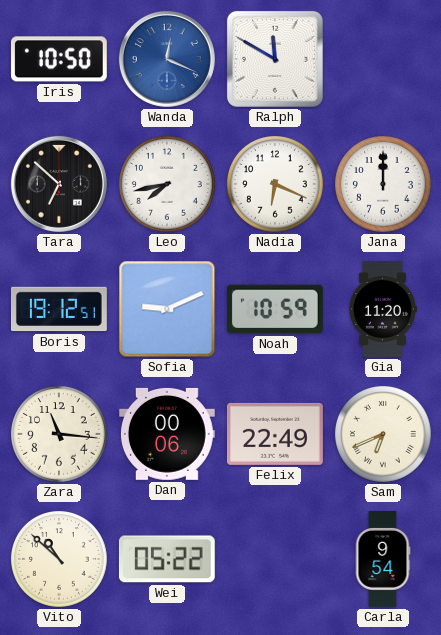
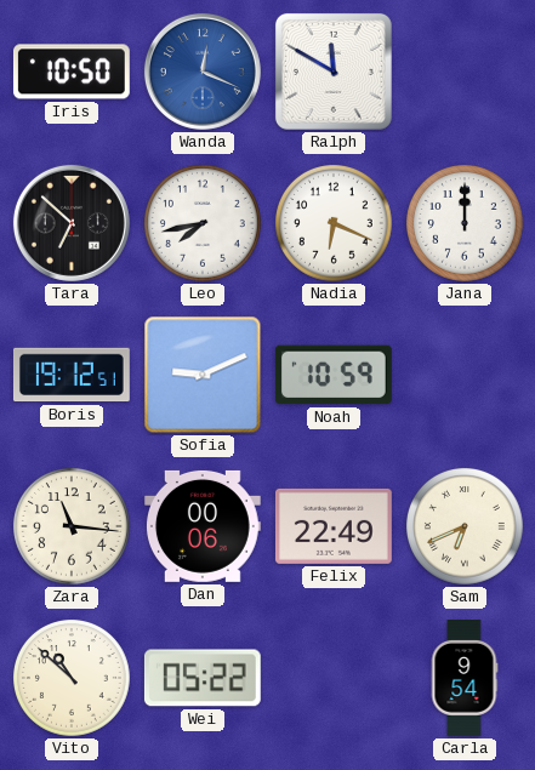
Gia: 11:20 -> none
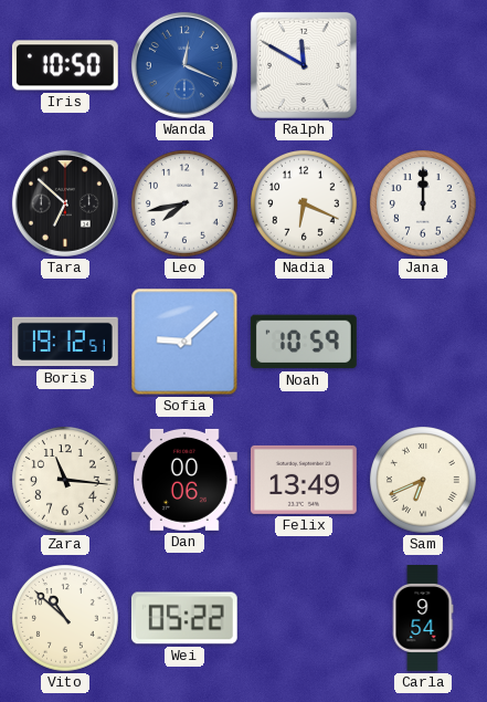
Sofia: 9:11 -> 9:08
Felix: 22:49 -> 13:49
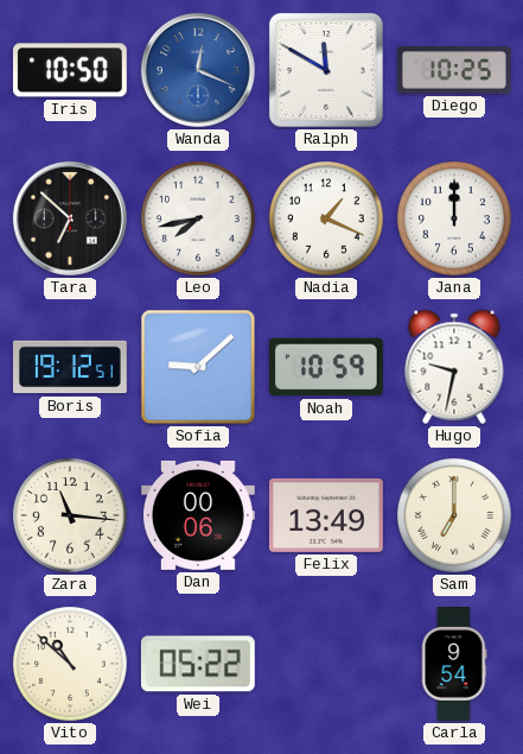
Diego: none -> 10:25
Nadia: 6:19 -> 1:19
Hugo: none -> 9:32
Sam: 6:41 -> 7:00
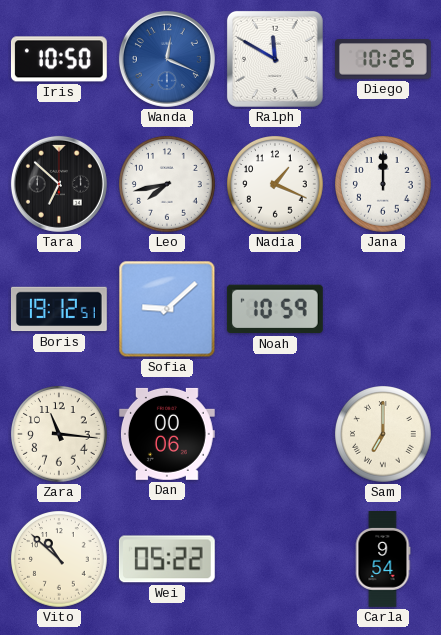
Hugo: 9:32 -> none
Felix: 13:49 -> none
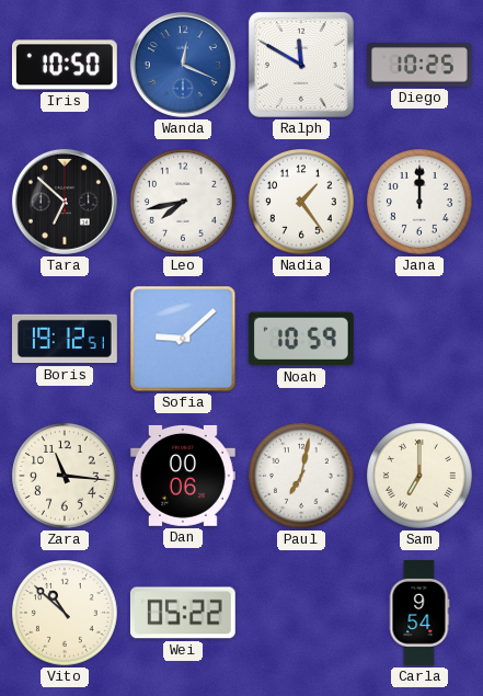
Nadia: 1:19 -> 1:24
Paul: none -> 7:02
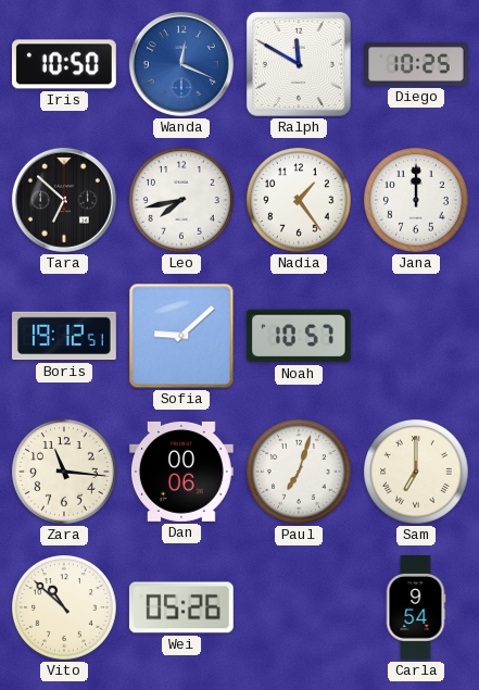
Noah: 10:59 -> 10:57
Paul: 7:02 -> 7:03
Wei: 05:22 -> 05:26
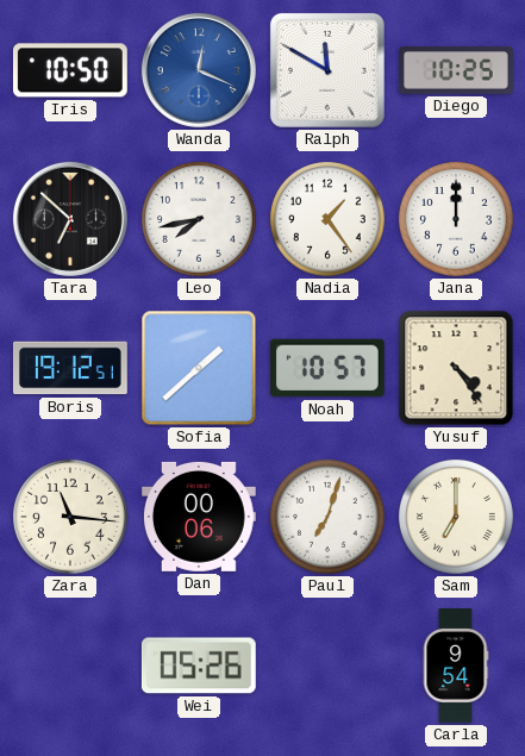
Sofia: 9:08 -> 1:38
Yusuf: none -> 4:24
Vito: 10:52 -> none
